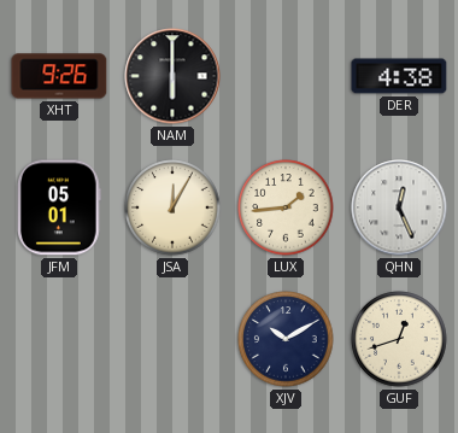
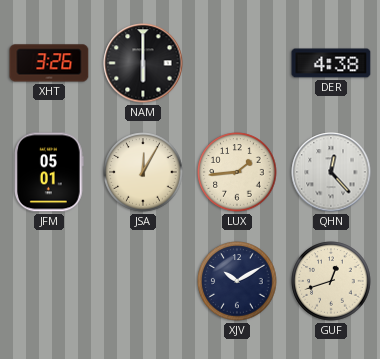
XHT: 9:26 -> 3:26
QHN: 12:26 -> 12:23
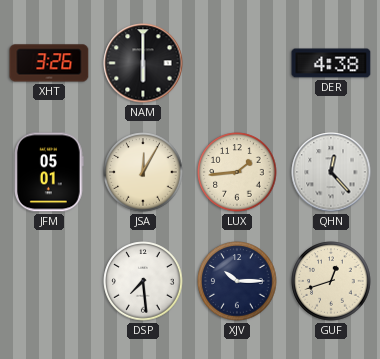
DSP: none -> 7:29
XJV: 10:10 -> 10:15
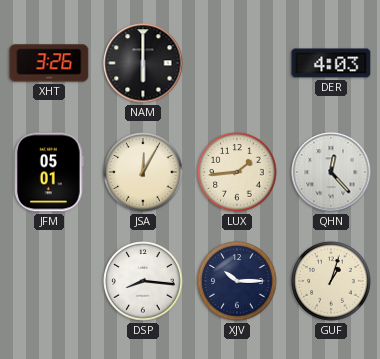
DER: 4:38 -> 4:03
DSP: 7:29 -> 8:16
GUF: 12:42 -> 1:03
